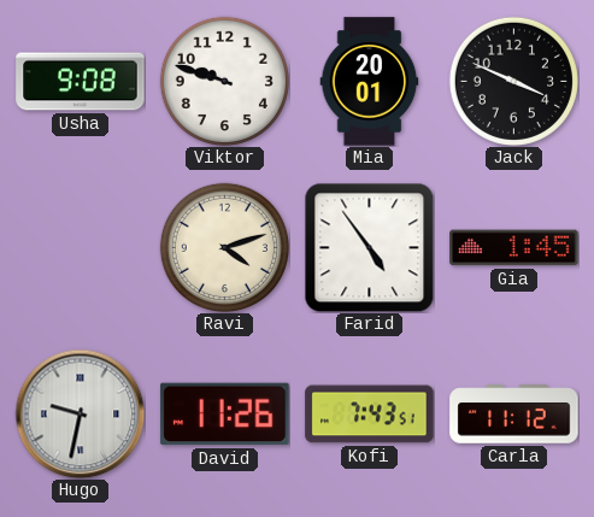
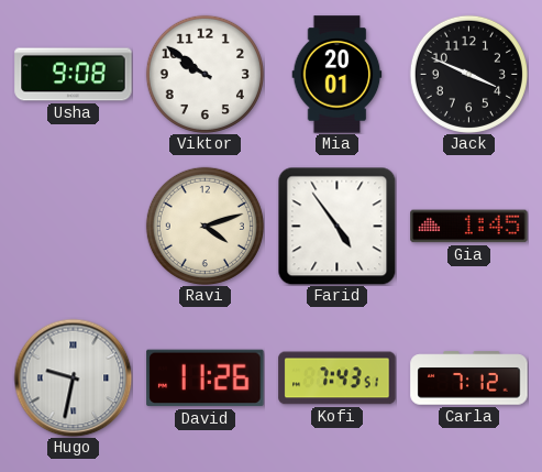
Viktor: 9:48 -> 9:51
Carla: 11:12 -> 7:12
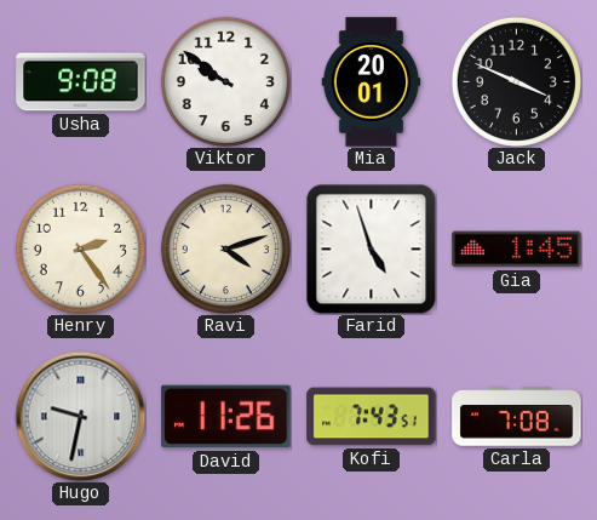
Henry: none -> 2:24
Farid: 4:54 -> 4:57
Carla: 7:12 -> 7:08
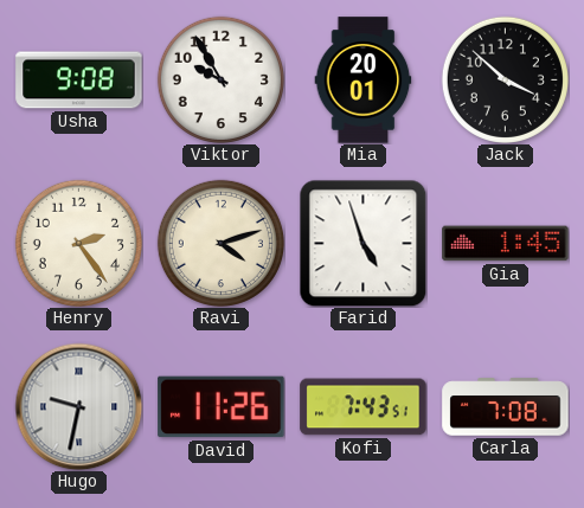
Viktor: 9:51 -> 9:55
Jack: 3:49 -> 3:52
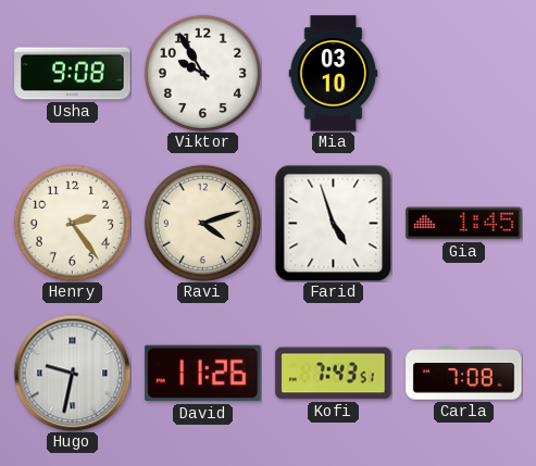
Mia: 20:01 -> 03:10
Jack: 3:52 -> none
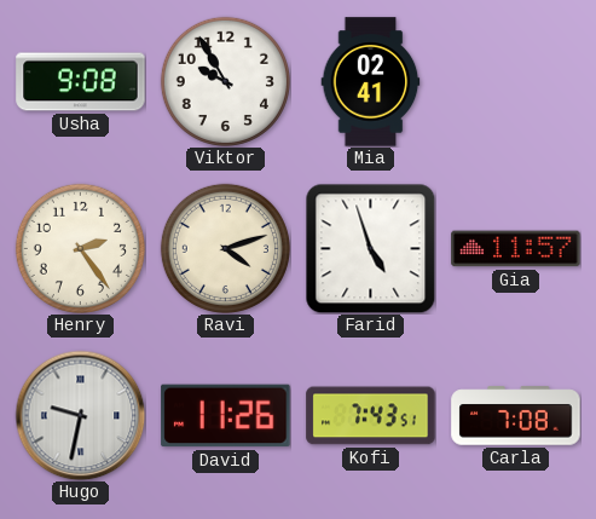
Mia: 03:10 -> 02:41
Gia: 1:45 -> 11:57
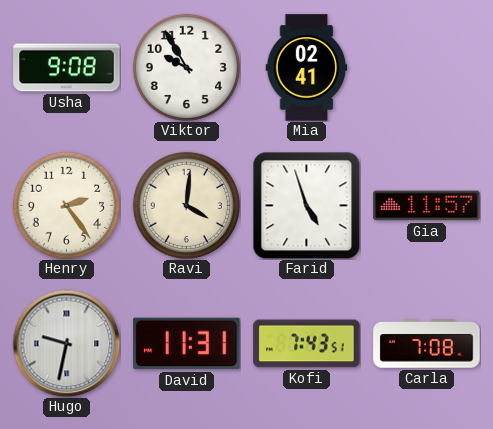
Ravi: 4:12 -> 4:01
David: 11:26 -> 11:31
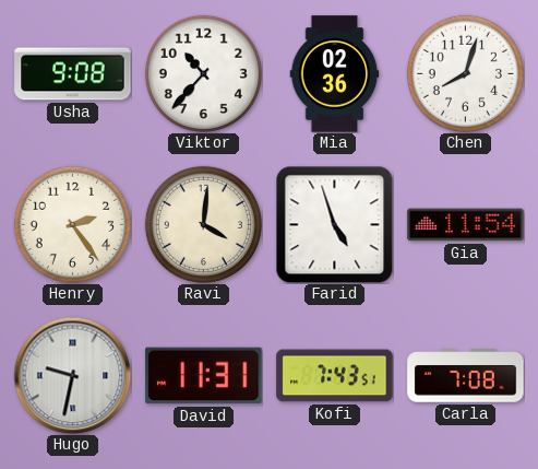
Viktor: 9:55 -> 10:37
Mia: 02:41 -> 02:36
Chen: none -> 8:03
Gia: 11:57 -> 11:54
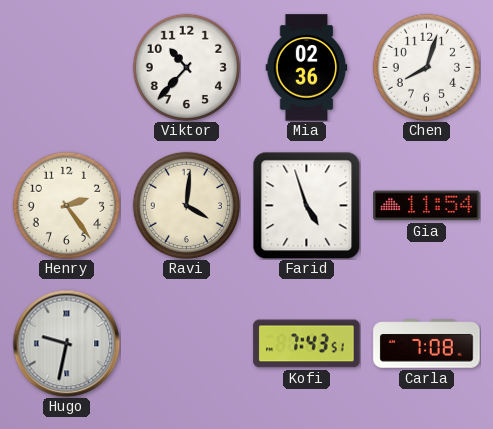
Usha: 9:08 -> none
David: 11:31 -> none
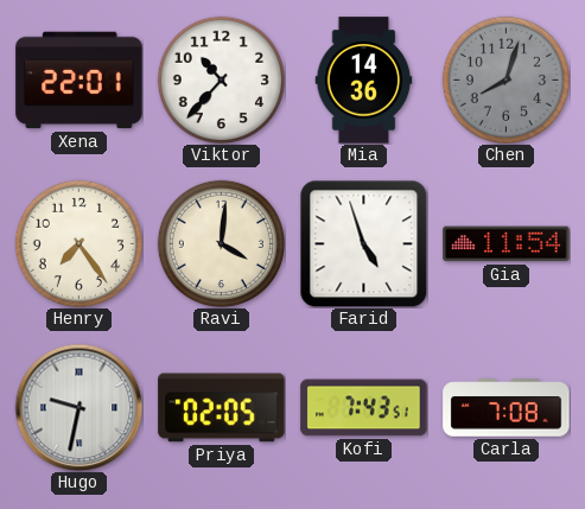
Xena: none -> 22:01
Mia: 02:36 -> 14:36
Chen dial: white -> grey
Henry: 2:24 -> 7:24
Priya: none -> 02:05
